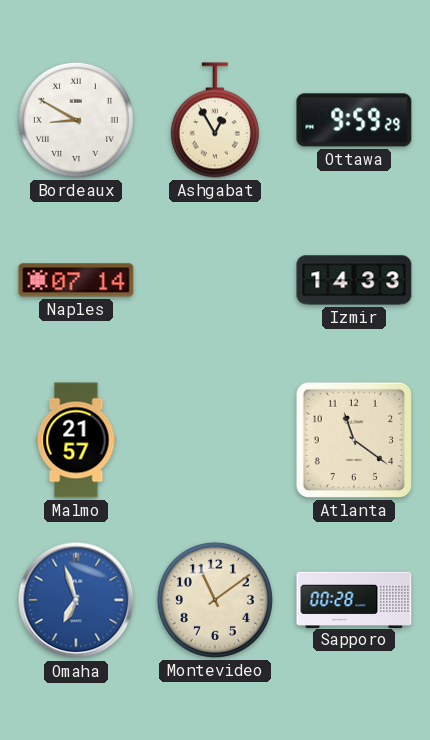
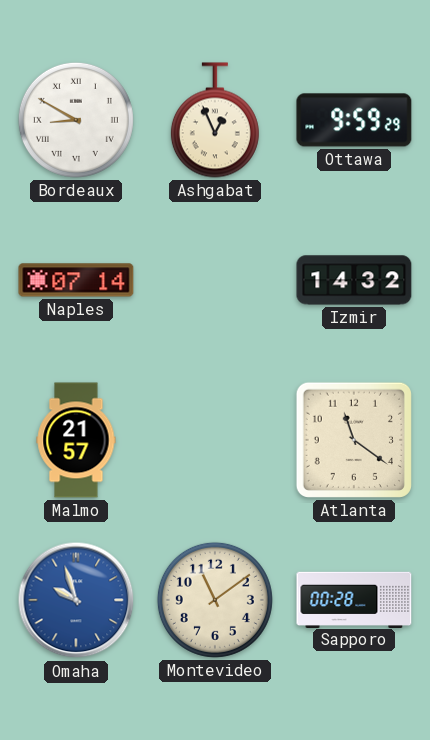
Ashgabat: 12:55 -> 12:56
Izmir: 14:33 -> 14:32
Omaha: 6:57 -> 9:57
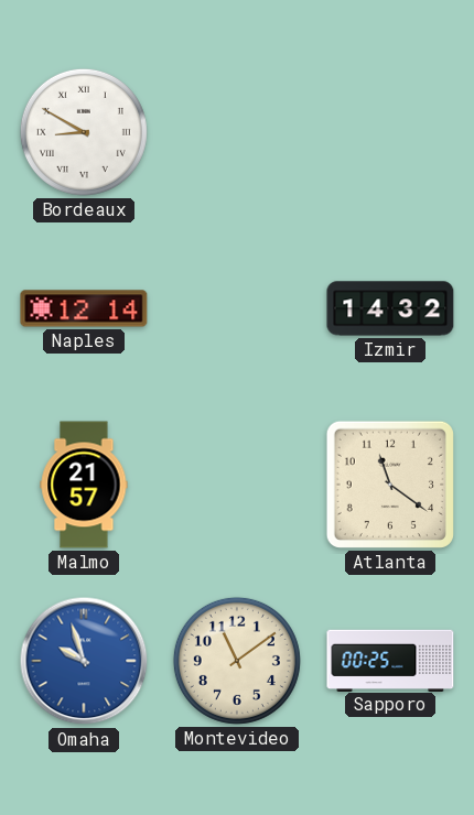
Ashgabat: 12:56 -> none
Ottawa: 9:59 -> none
Naples: 07:14 -> 12:14
Sapporo: 00:28 -> 00:25
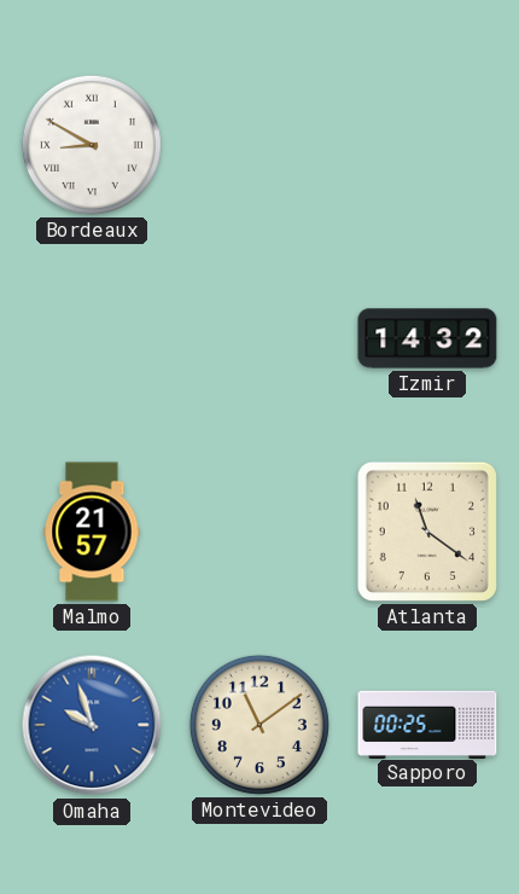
Naples: 12:14 -> none
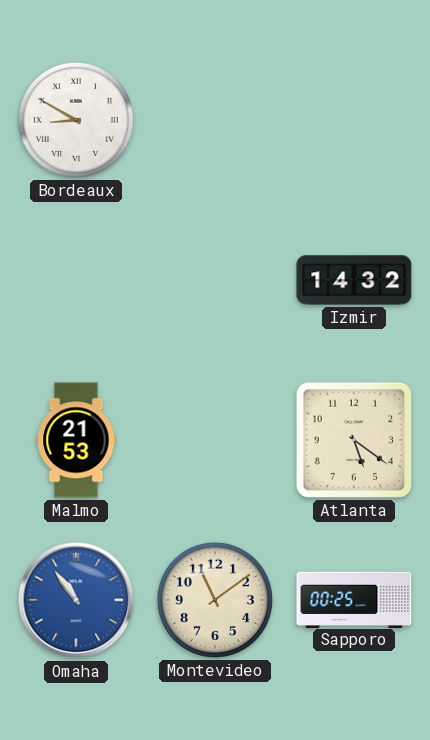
Malmo: 21:57 -> 21:53
Atlanta: 11:21 -> 5:21
Omaha: 9:57 -> 10:54
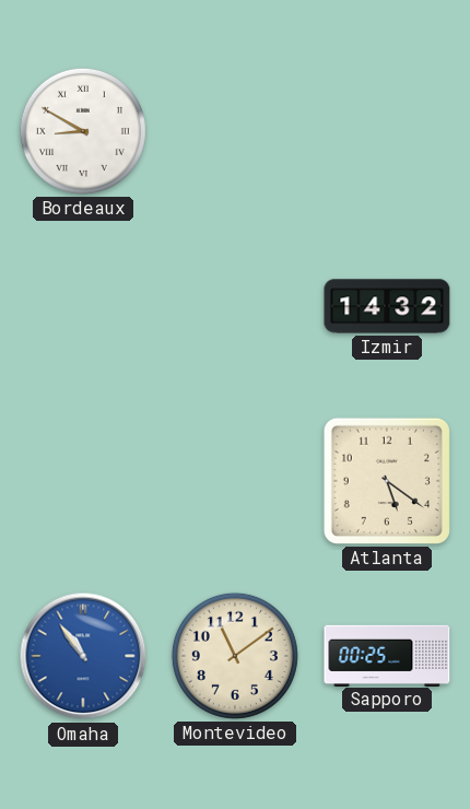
Malmo: 21:53 -> none
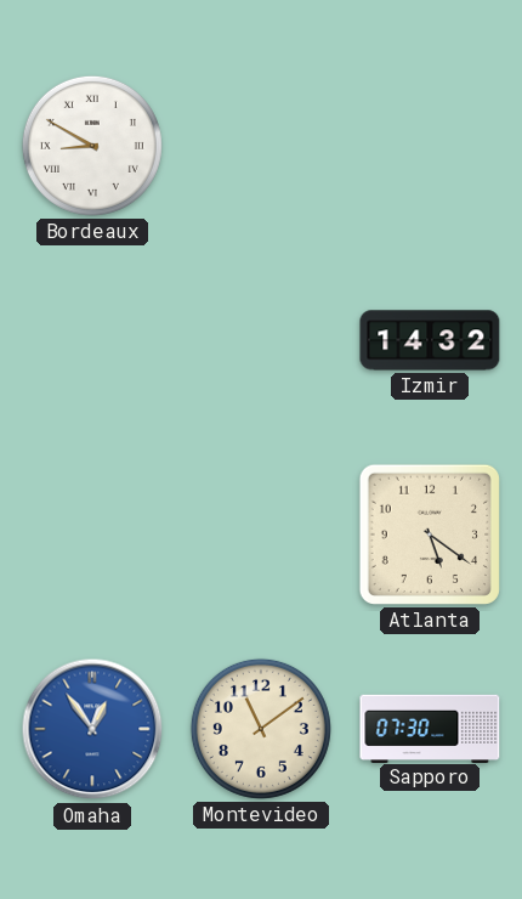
Omaha: 10:54 -> 12:54
Sapporo: 00:25 -> 07:30
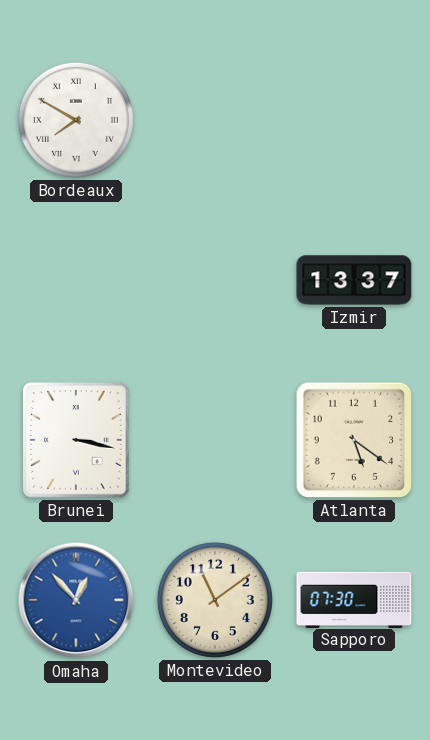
Bordeaux: 8:50 -> 7:50
Izmir: 14:32 -> 13:37
Brunei: none -> 3:17
Omaha: 12:54 -> 12:53
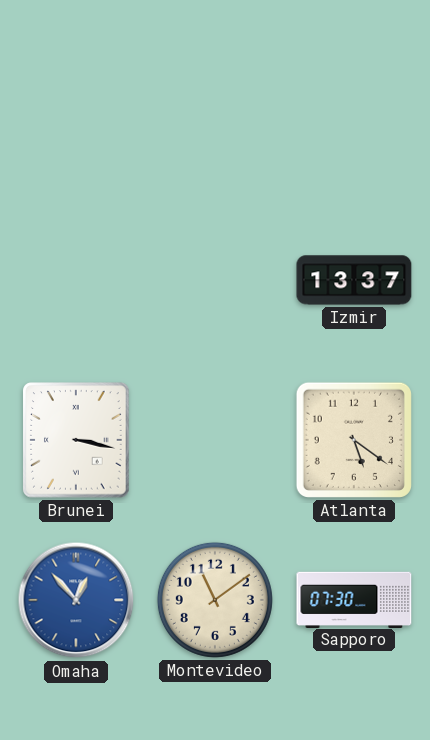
Bordeaux: 7:50 -> none
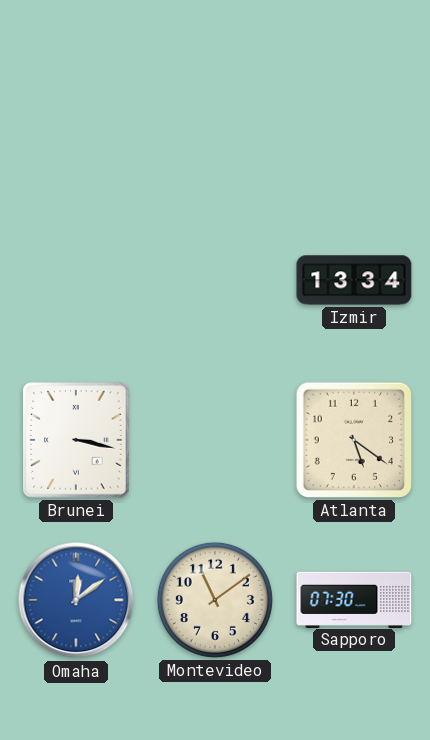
Izmir: 13:37 -> 13:34
Omaha: 12:53 -> 12:09
